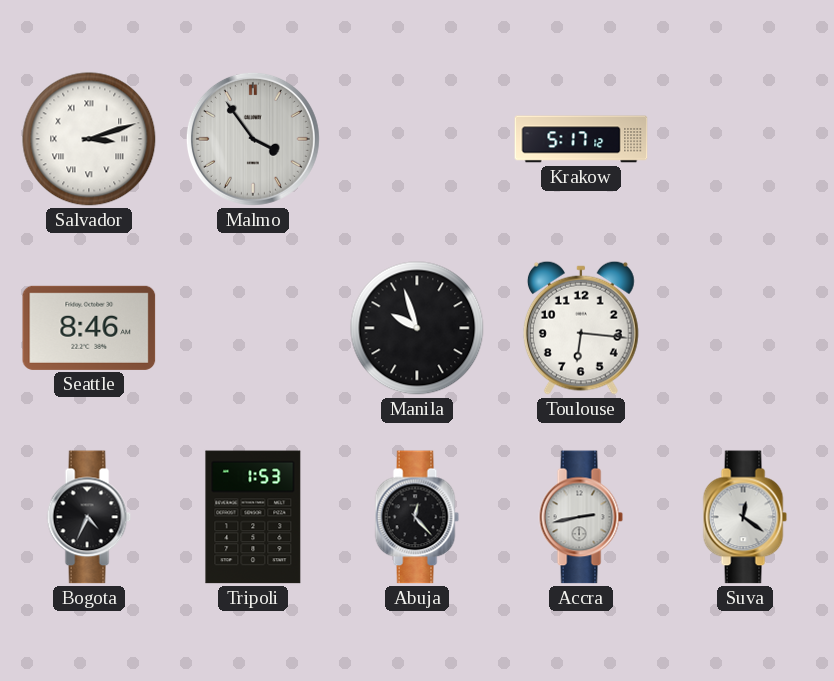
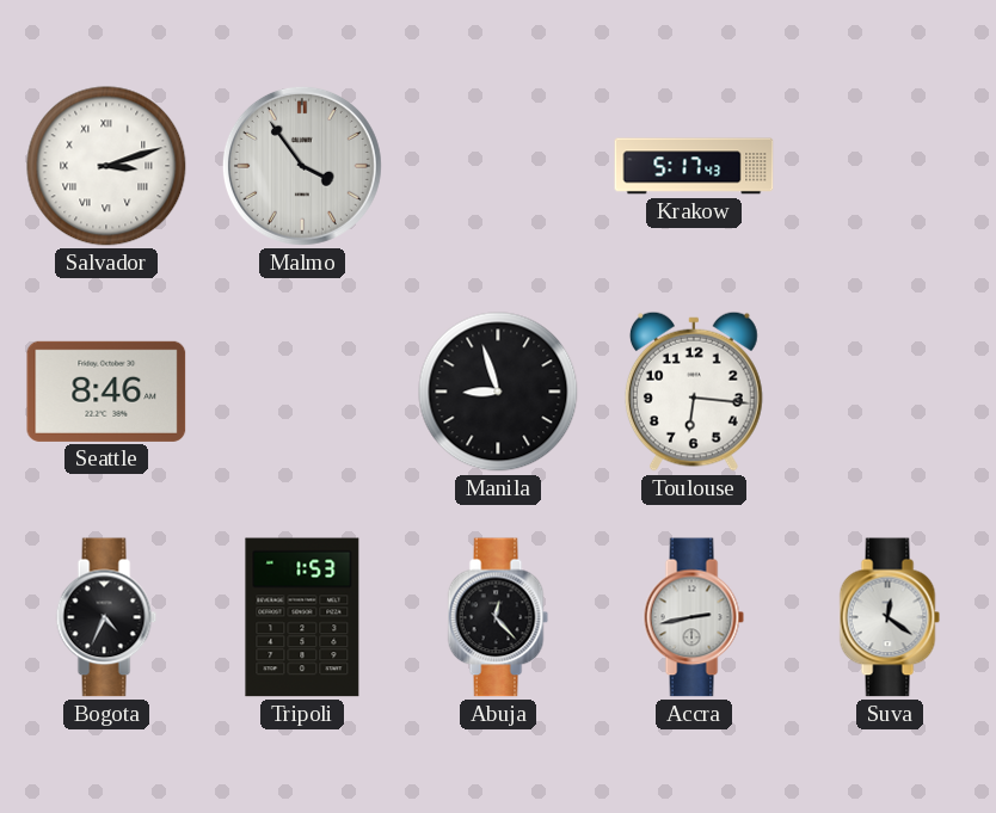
Krakow: 5:17:12 -> 5:17:43
Manila: 9:57 -> 8:57
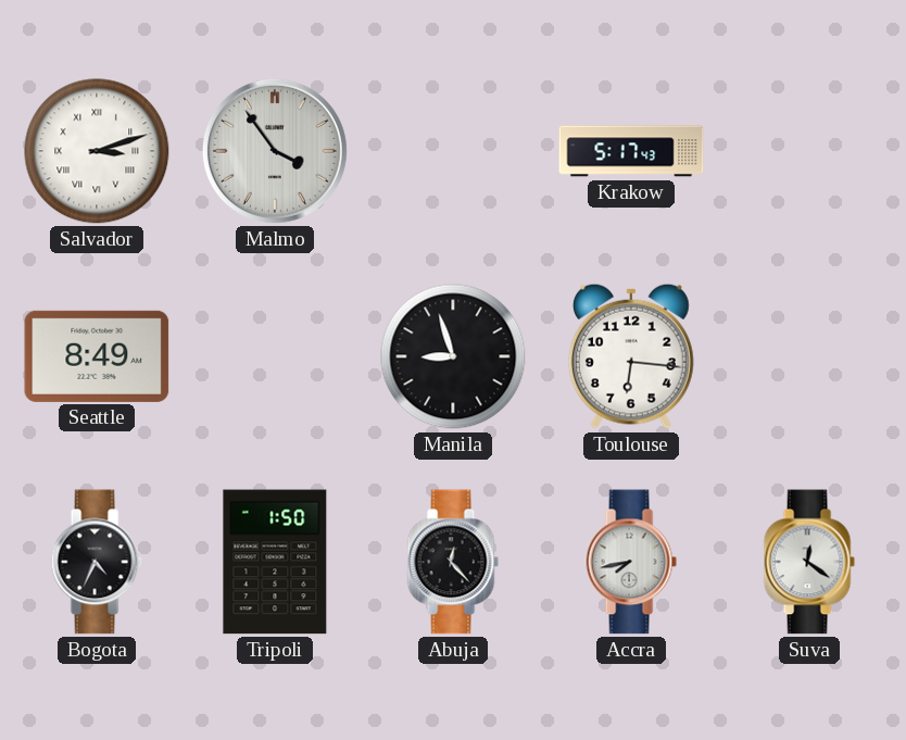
Seattle: 8:46 -> 8:49
Tripoli: 1:53 -> 1:50
Accra: 2:43 -> 7:43
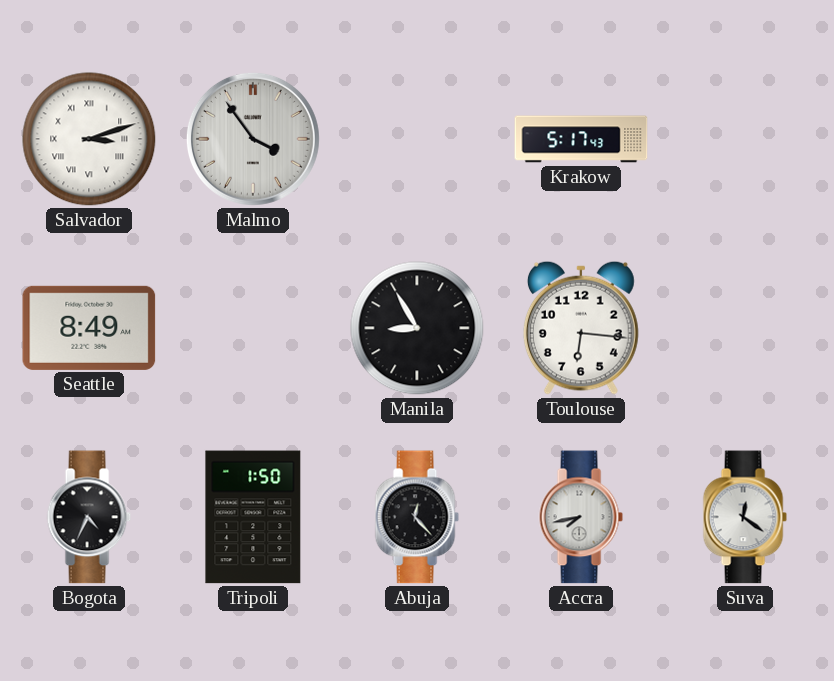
Manila: 8:57 -> 8:55
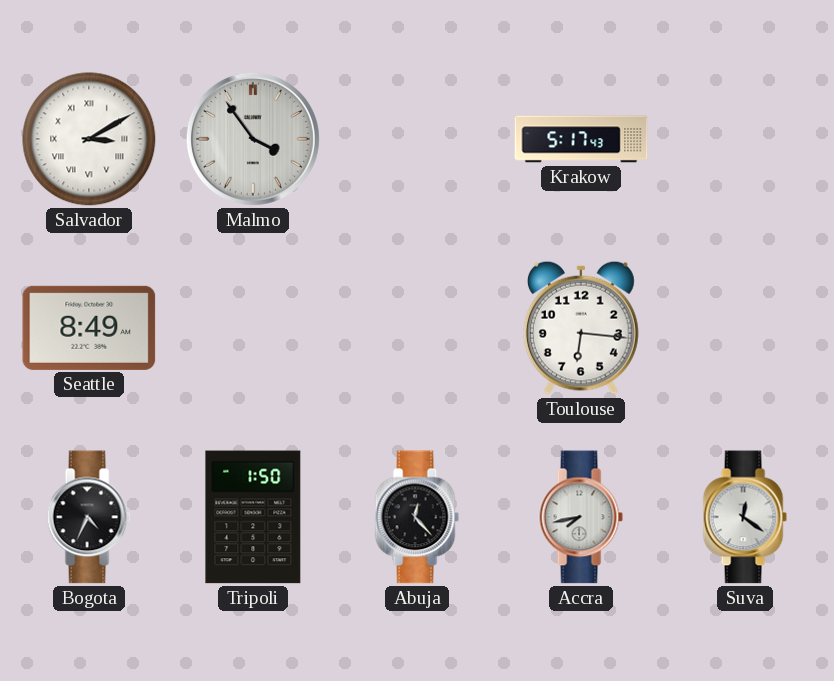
Salvador: 3:12 -> 3:10
Manila: 8:55 -> none
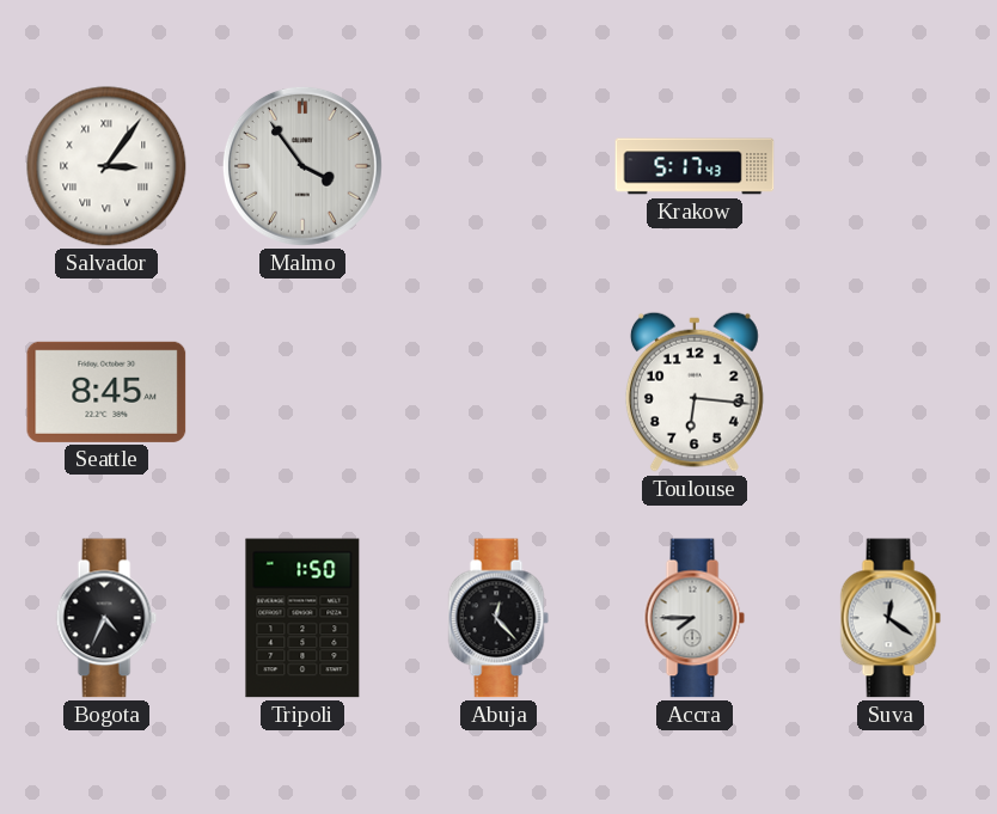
Salvador: 3:10 -> 3:06
Seattle: 8:49 -> 8:45
Accra: 7:43 -> 7:45
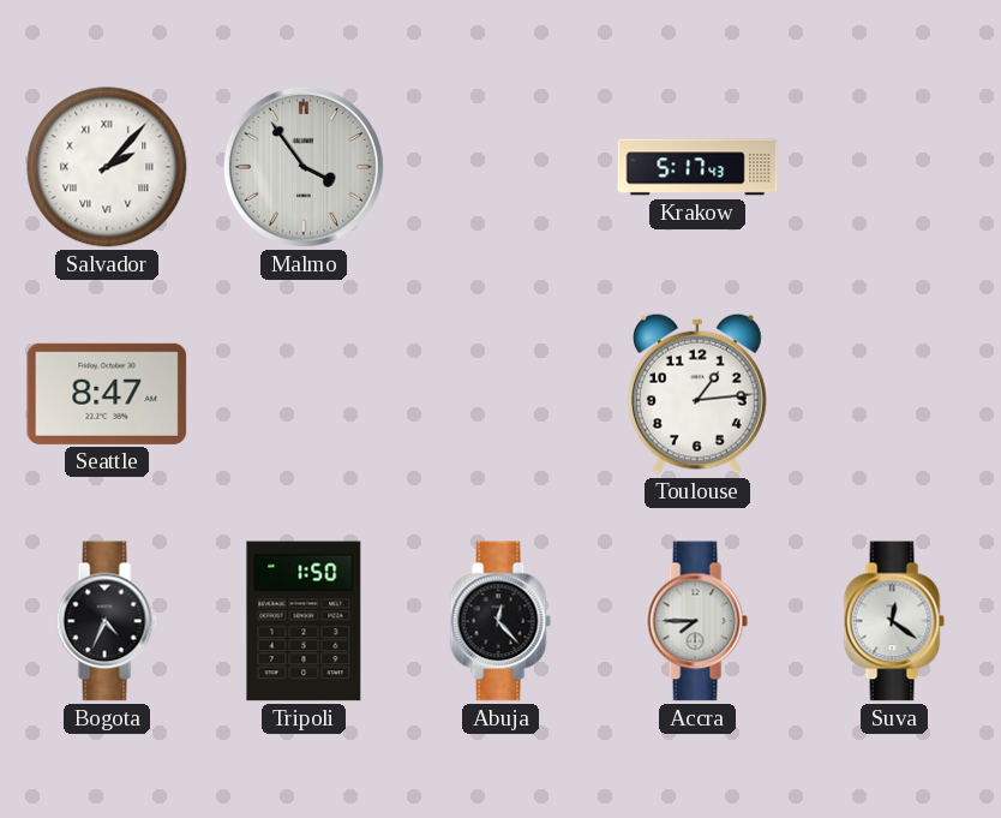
Salvador: 3:06 -> 2:07
Seattle: 8:45 -> 8:47
Toulouse: 6:16 -> 1:14
